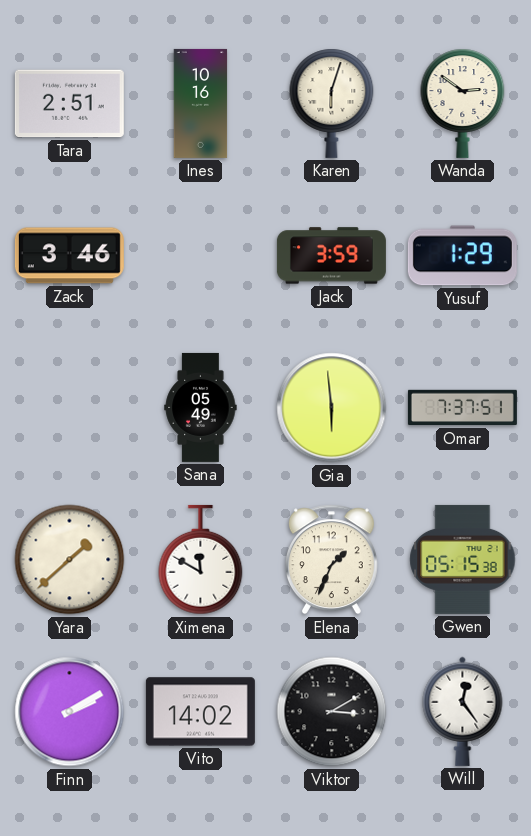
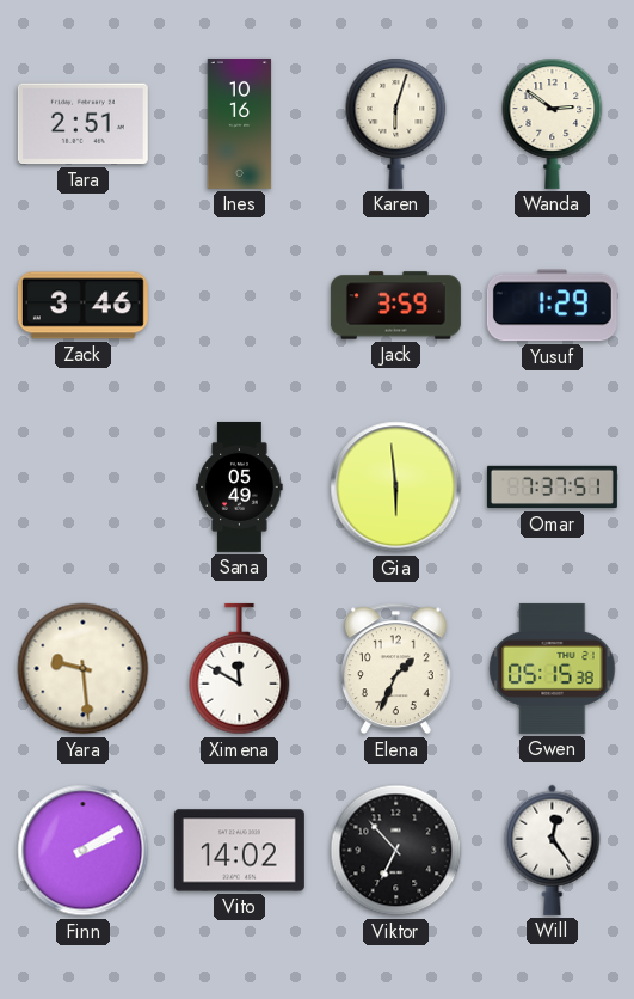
Yara: 1:38 -> 9:29
Viktor: 3:10 -> 6:53
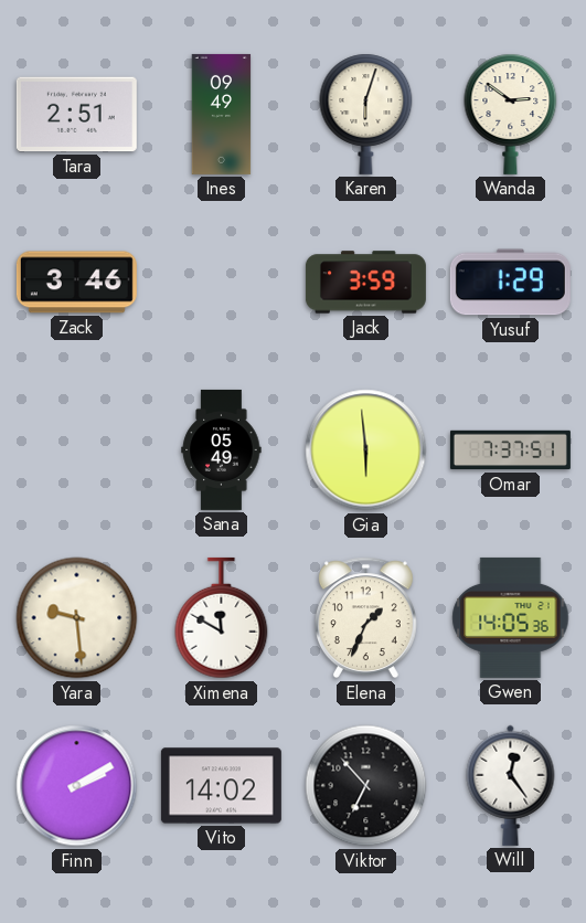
Ines: 10:16 -> 09:49
Gwen: 05:15 -> 14:05
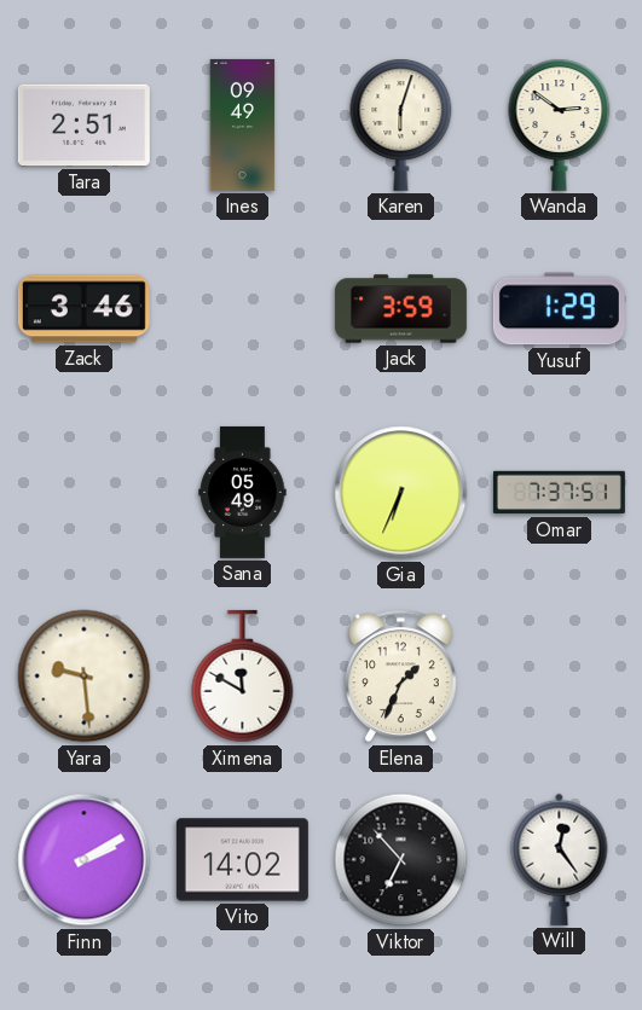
Gia: 5:59 -> 6:34
Gwen: 14:05 -> none
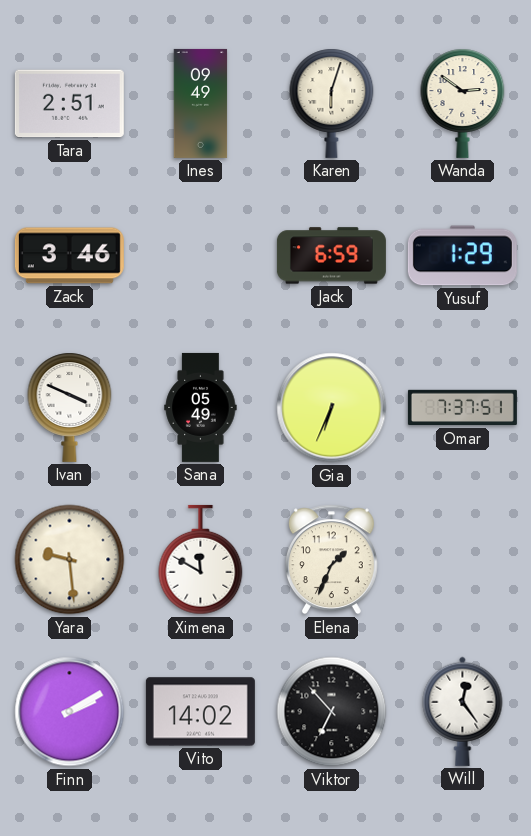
Jack: 3:59 -> 6:59
Ivan: none -> 3:49
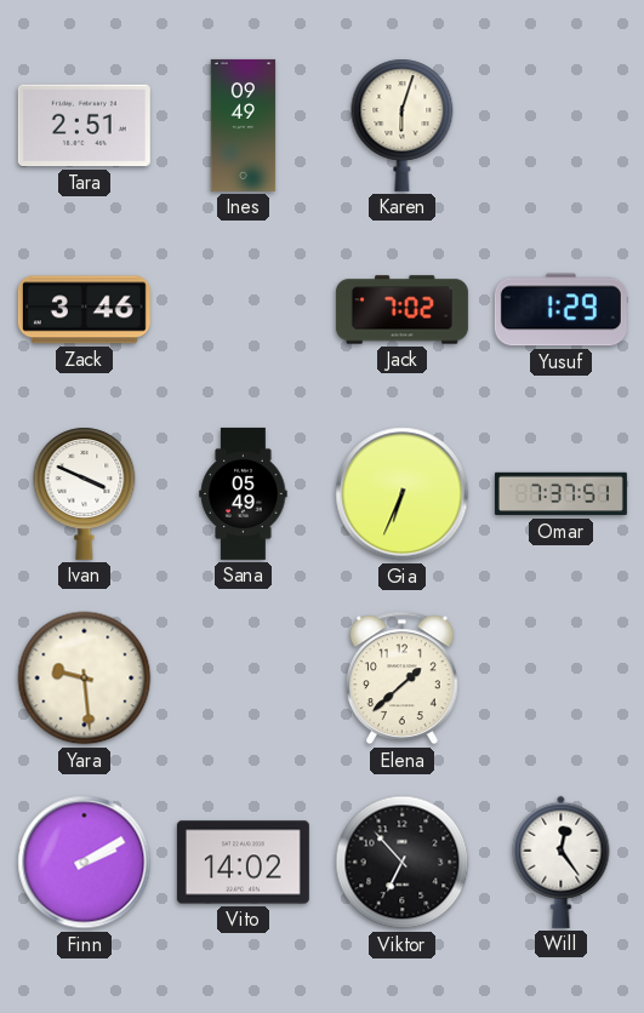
Wanda: 2:51 -> none
Jack: 6:59 -> 7:02
Ximena: 11:50 -> none
Elena: 1:34 -> 1:38
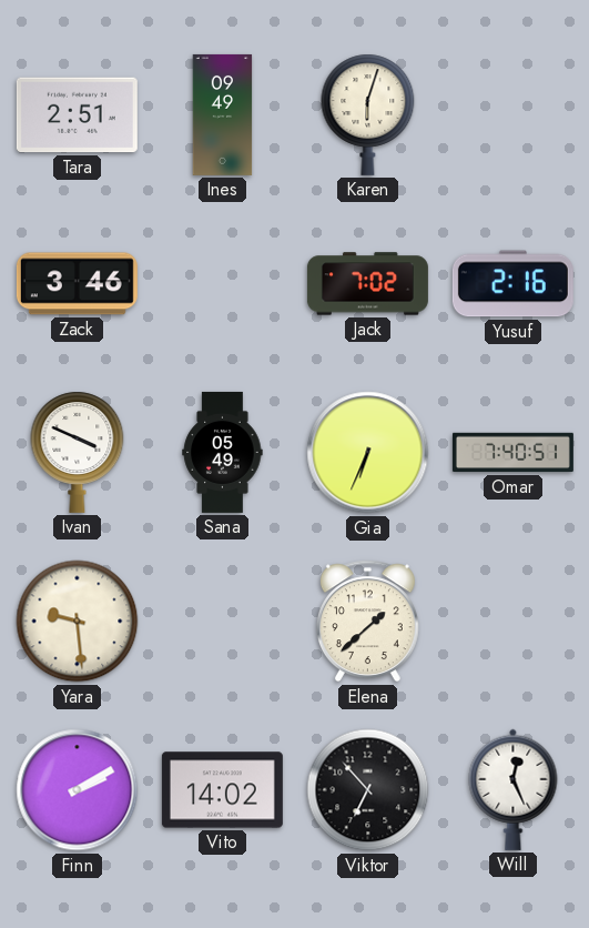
Yusuf: 1:29 -> 2:16
Omar: 7:37 -> 7:40
Will: 12:24 -> 12:26
